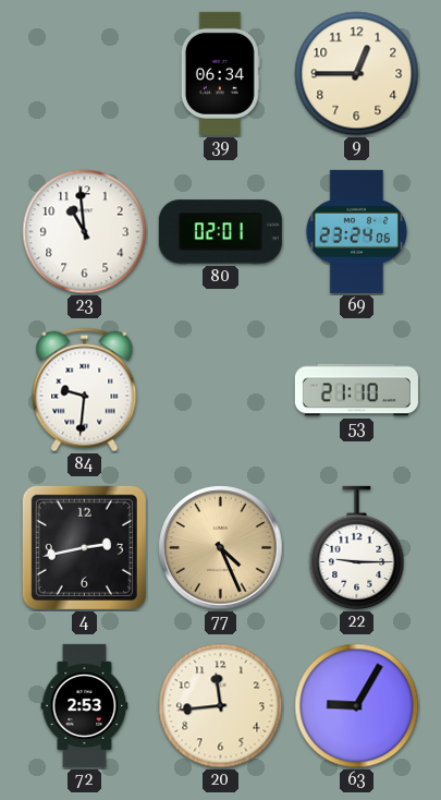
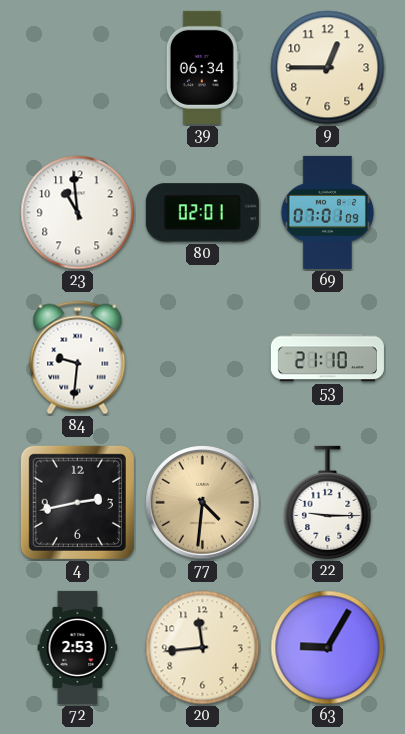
69: 23:24 -> 07:01
77: 4:26 -> 4:31
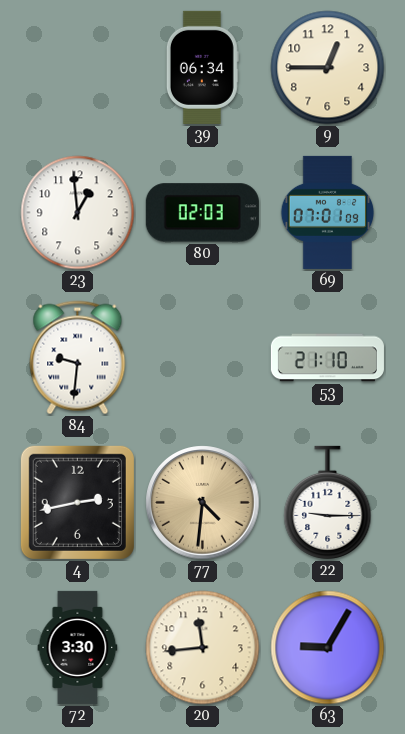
23: 10:59 -> 12:59
80: 02:01 -> 02:03
72: 2:53 -> 3:30
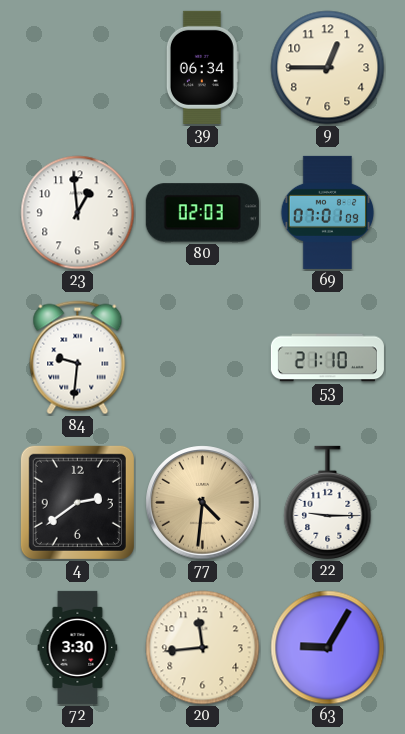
4: 2:43 -> 2:39
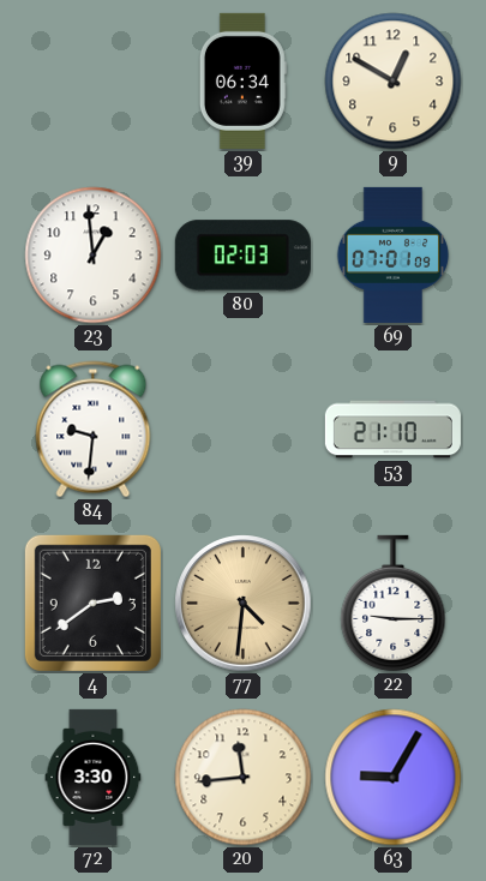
9: 12:45 -> 12:50
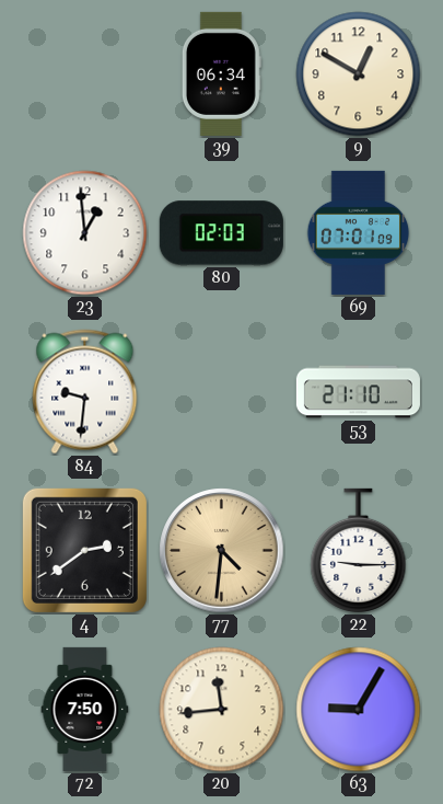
72: 3:30 -> 7:50
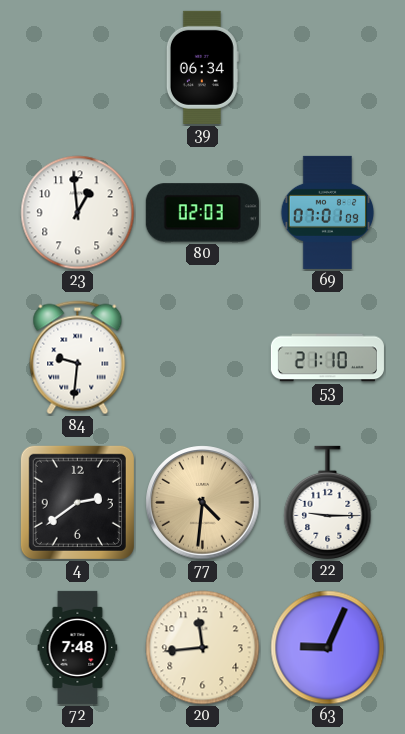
9: 12:50 -> none
72: 7:50 -> 7:48
63: 9:05 -> 9:04
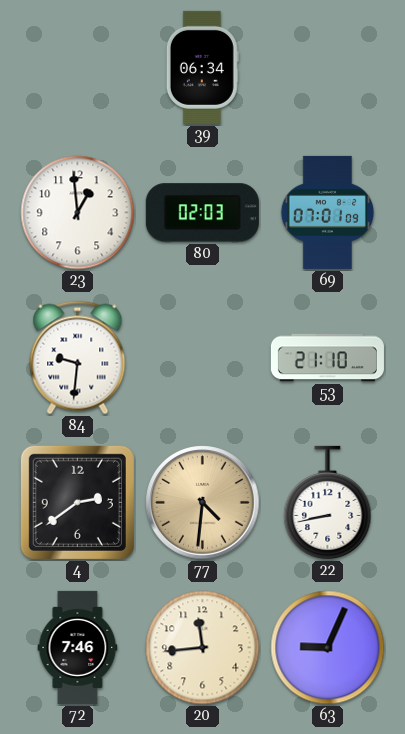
22: 9:15 -> 8:43
72: 7:48 -> 7:46
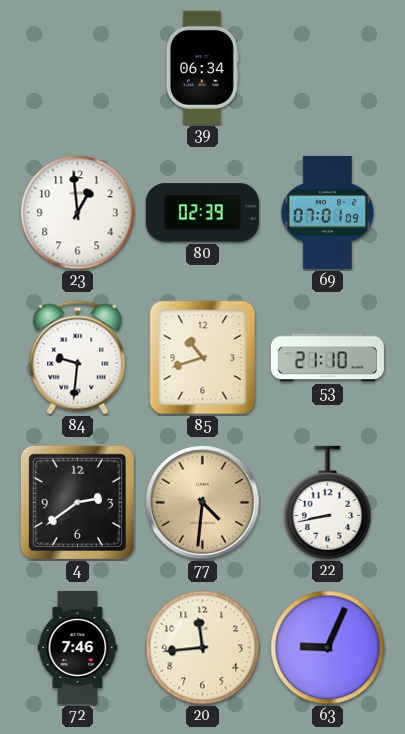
80: 02:03 -> 02:39
85: none -> 10:42
